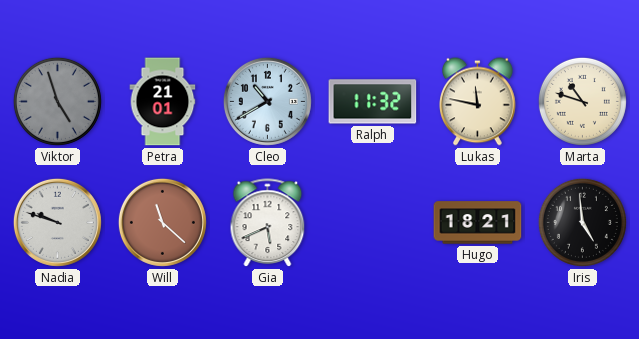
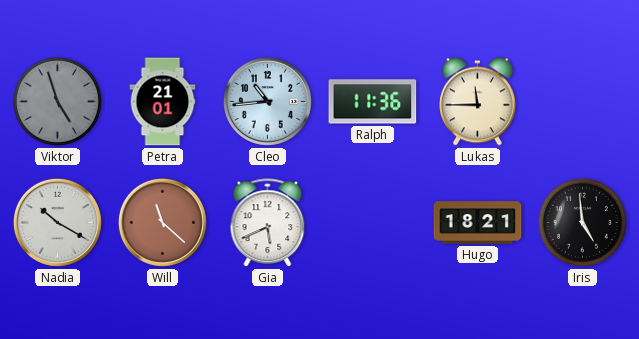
Cleo: 10:40 -> 10:44
Ralph: 11:32 -> 11:36
Lukas: 11:47 -> 11:45
Marta: 10:48 -> none
Nadia: 9:48 -> 10:20
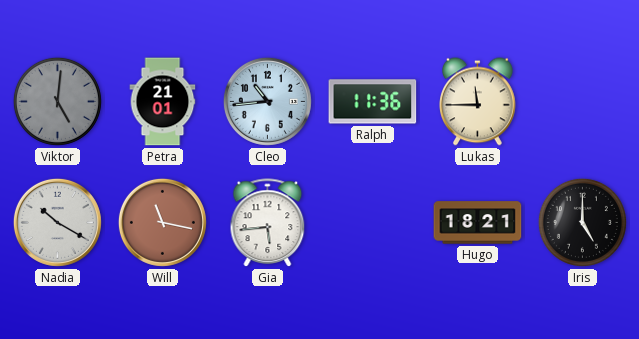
Viktor: 4:57 -> 5:01
Will: 11:22 -> 11:17
Gia: 5:41 -> 5:44
Iris: 4:59 -> 5:00
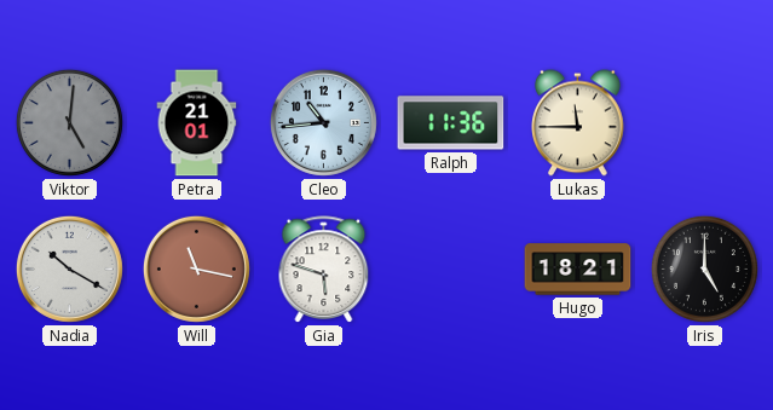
Gia: 5:44 -> 5:48
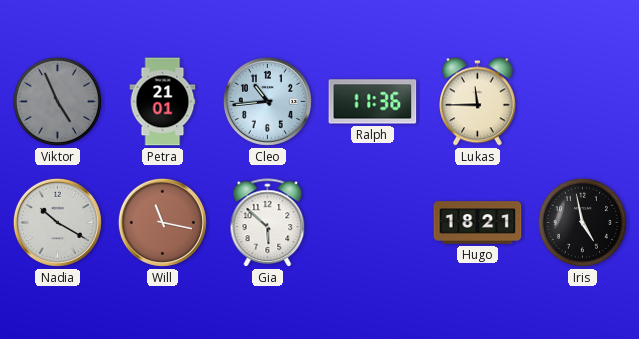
Viktor: 5:01 -> 4:56
Gia: 5:48 -> 5:52
Iris: 5:00 -> 4:58
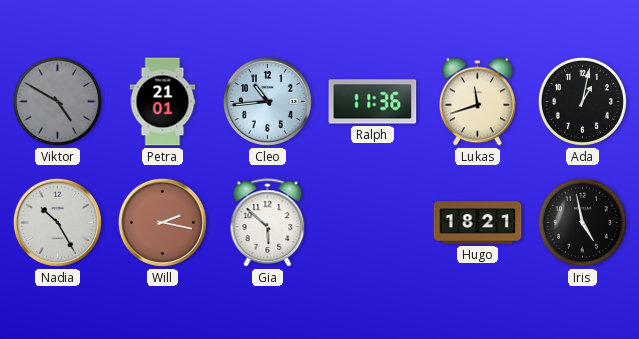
Viktor: 4:56 -> 4:50
Lukas: 11:45 -> 11:42
Ada: none -> 1:02
Nadia: 10:20 -> 10:25
Will: 11:17 -> 2:17
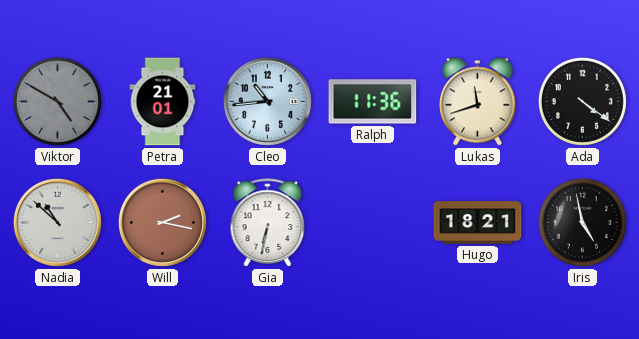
Ada: 1:02 -> 4:21
Nadia: 10:25 -> 10:52
Gia: 5:52 -> 6:32
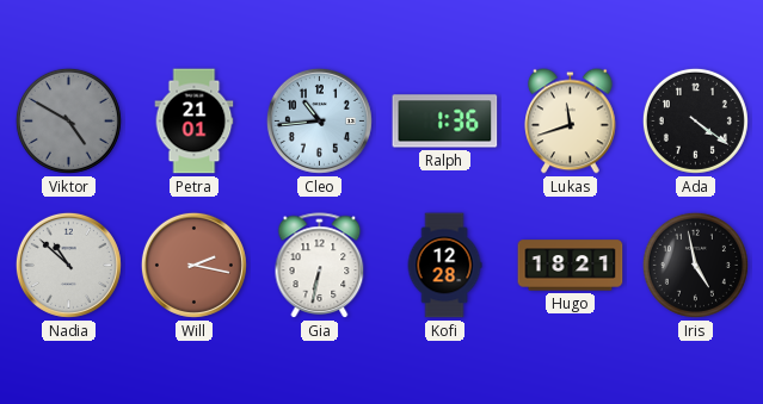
Ralph: 11:36 -> 1:36
Kofi: none -> 12:28
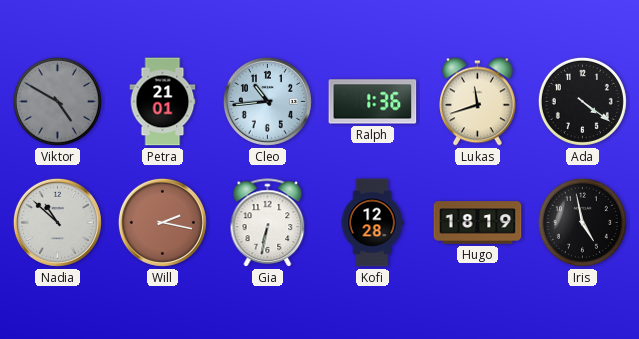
Hugo: 18:21 -> 18:19
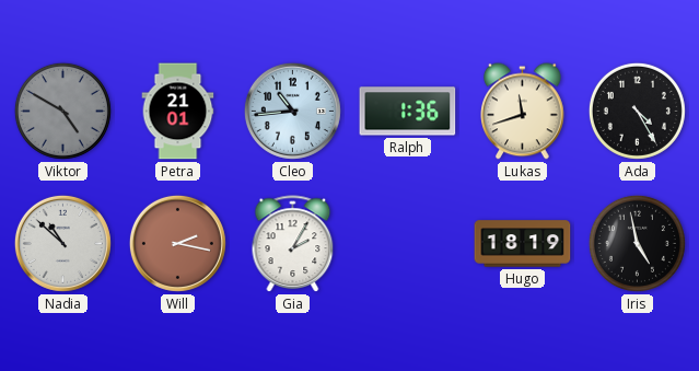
Ada: 4:21 -> 4:25
Gia: 6:32 -> 2:05
Kofi: 12:28 -> none
